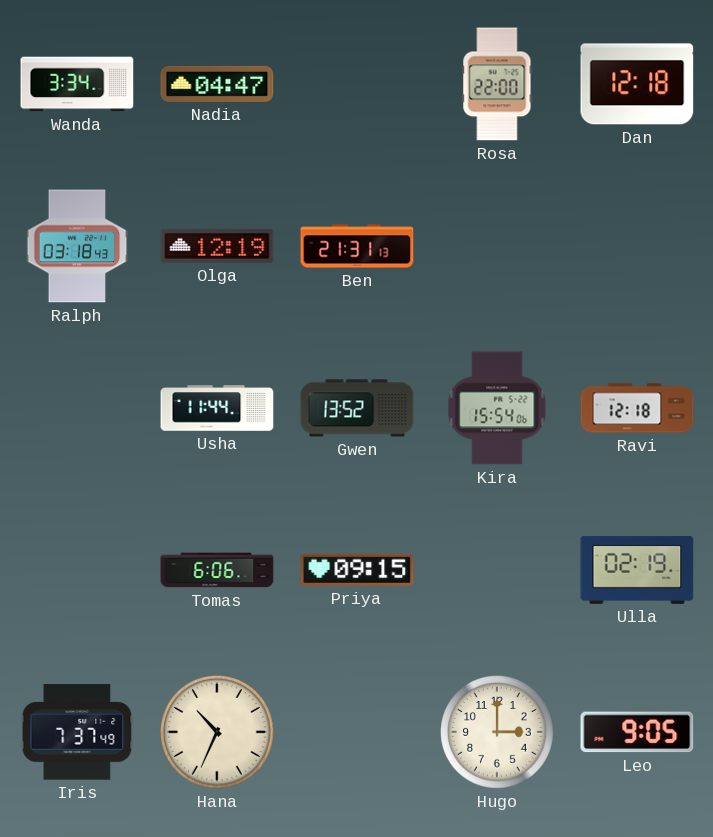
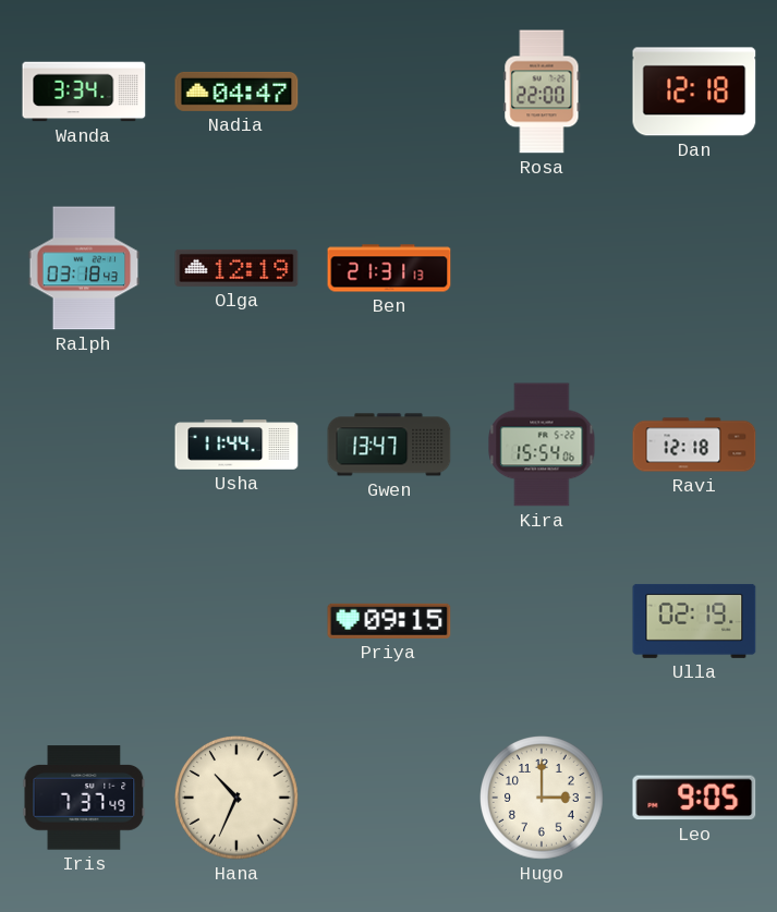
Gwen: 13:52 -> 13:47
Tomas: 6:06 -> none
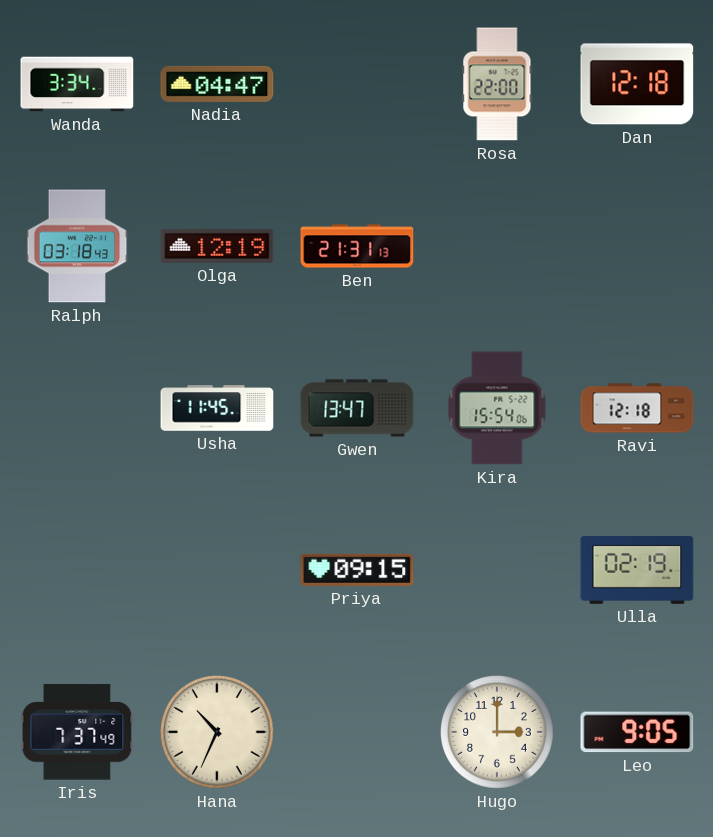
Usha: 11:44 -> 11:45
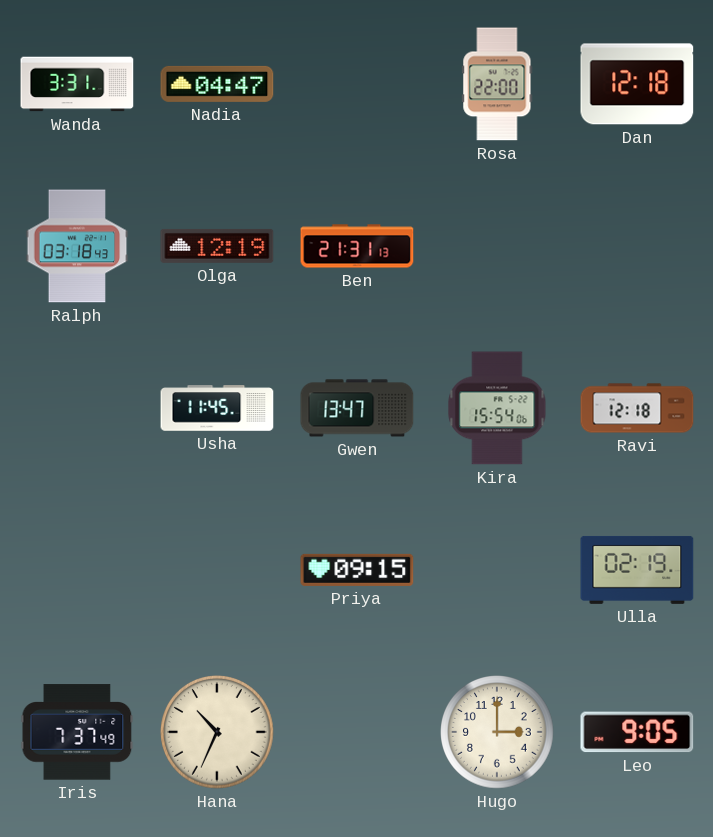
Wanda: 3:34 -> 3:31
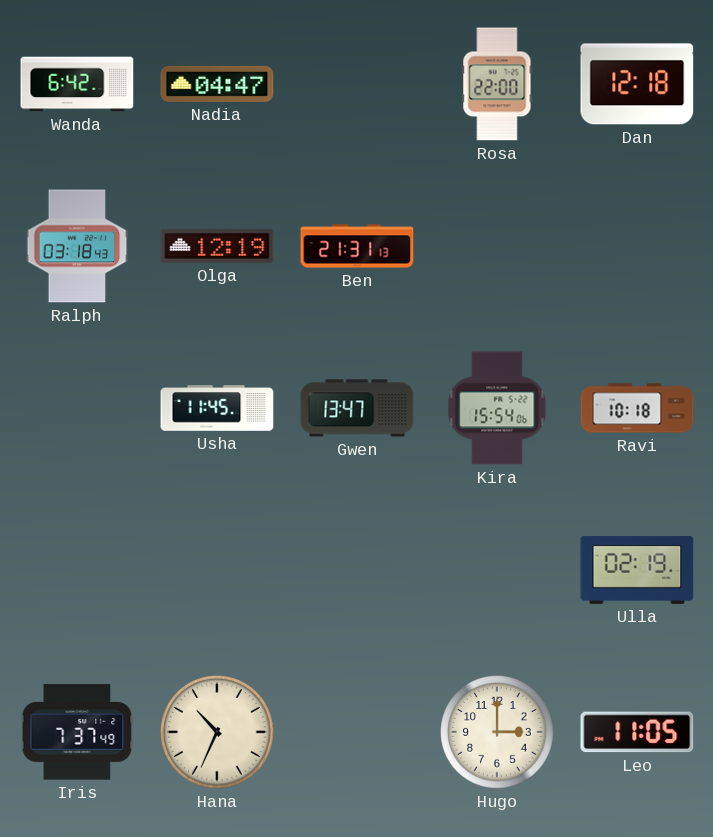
Wanda: 3:31 -> 6:42
Ravi: 12:18 -> 10:18
Priya: 09:15 -> none
Leo: 9:05 -> 11:05
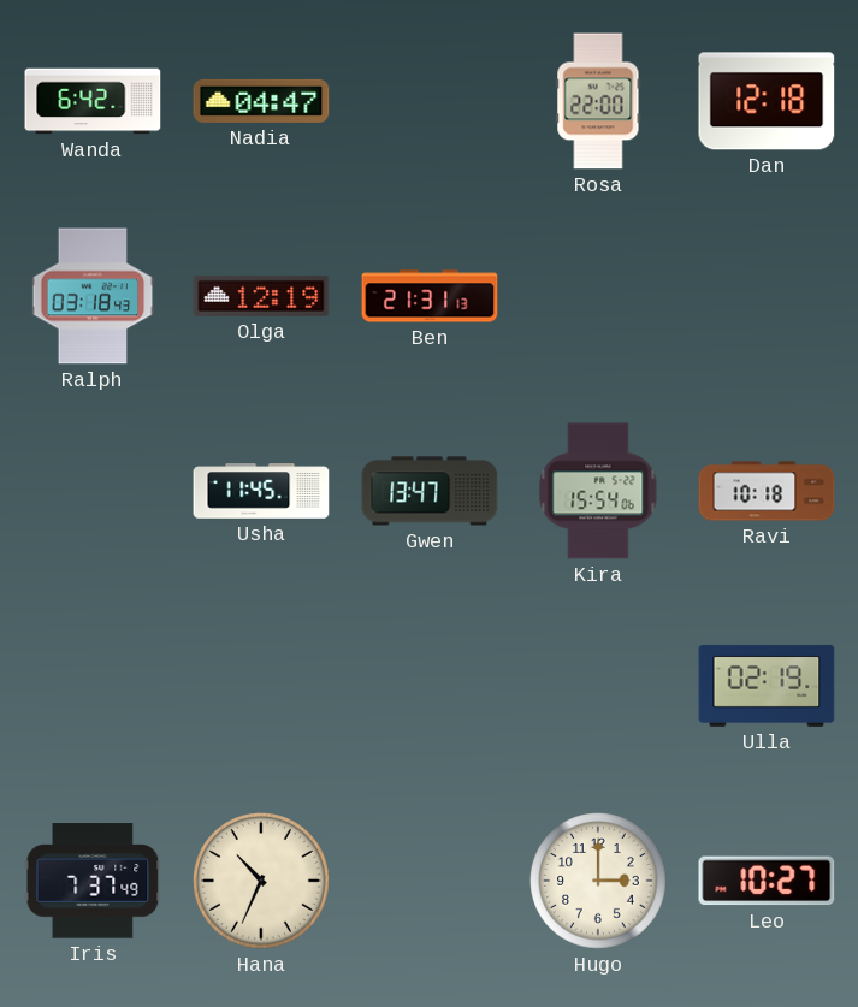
Leo: 11:05 -> 10:27
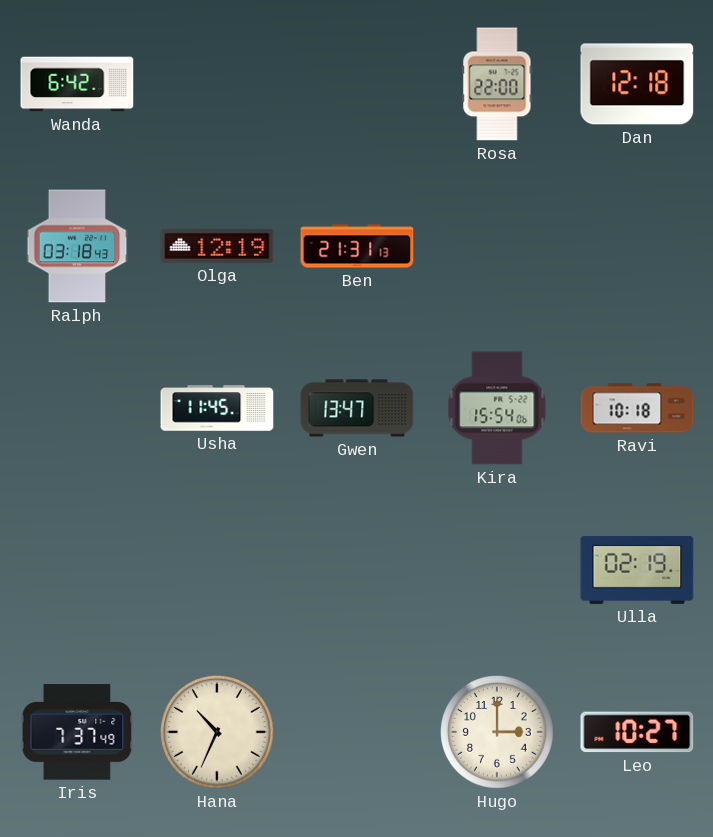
Nadia: 04:47 -> none
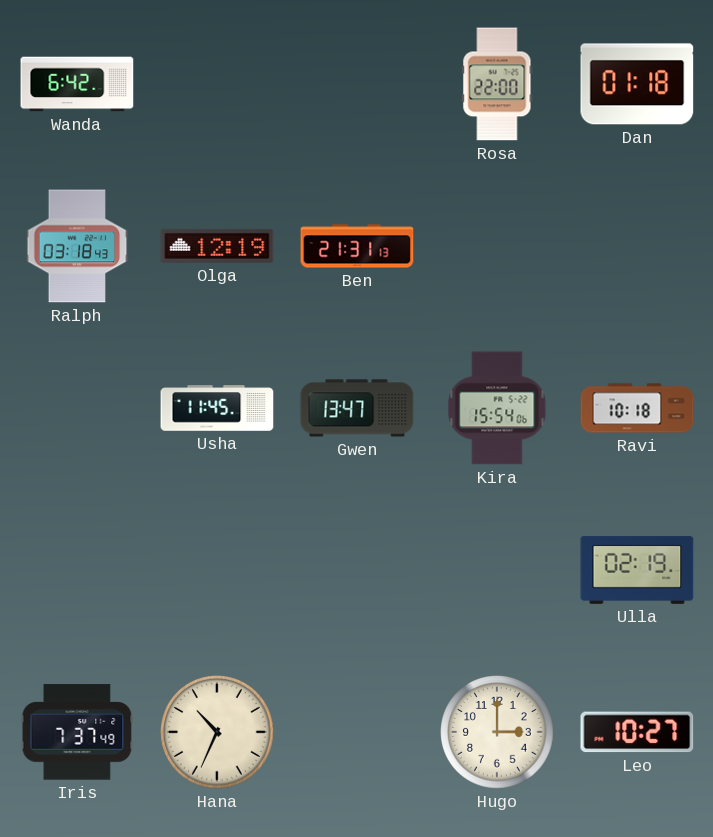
Dan: 12:18 -> 01:18
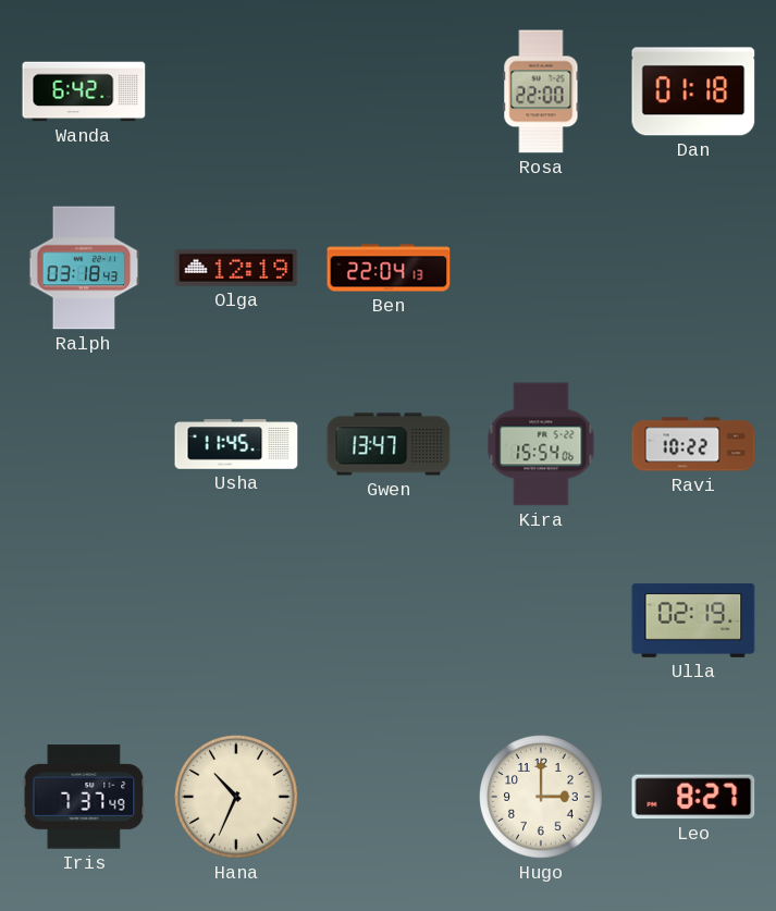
Ben: 21:31 -> 22:04
Ravi: 10:18 -> 10:22
Leo: 10:27 -> 8:27
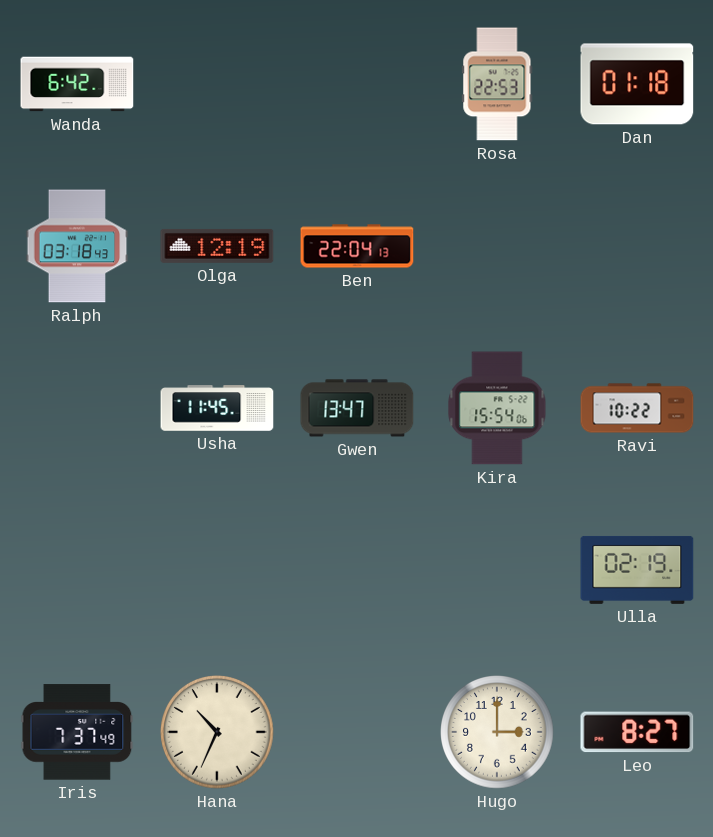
Rosa: 22:00 -> 22:53
